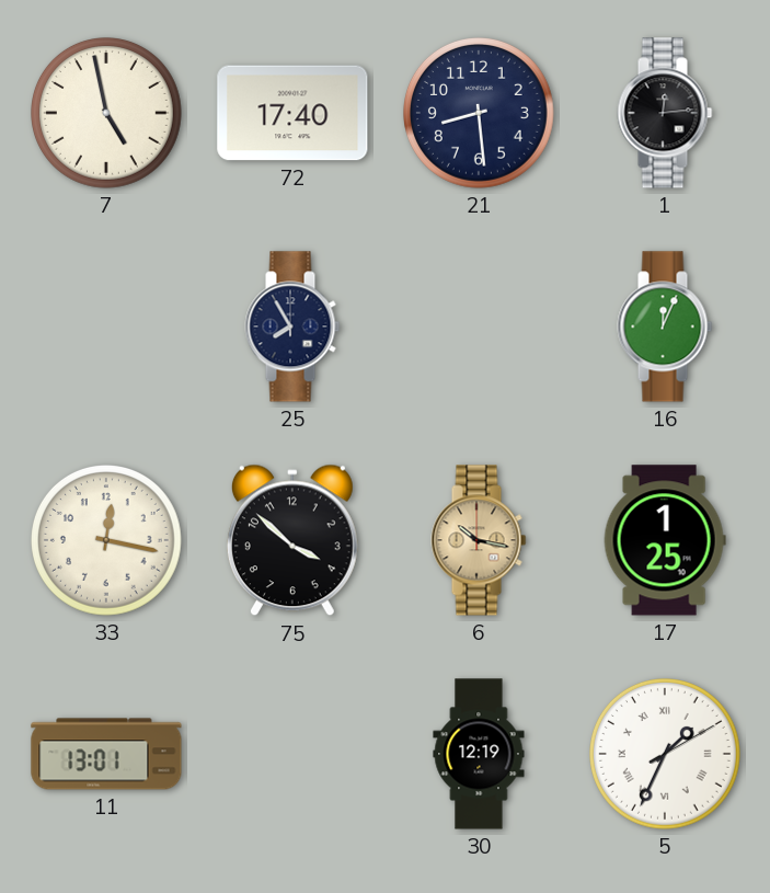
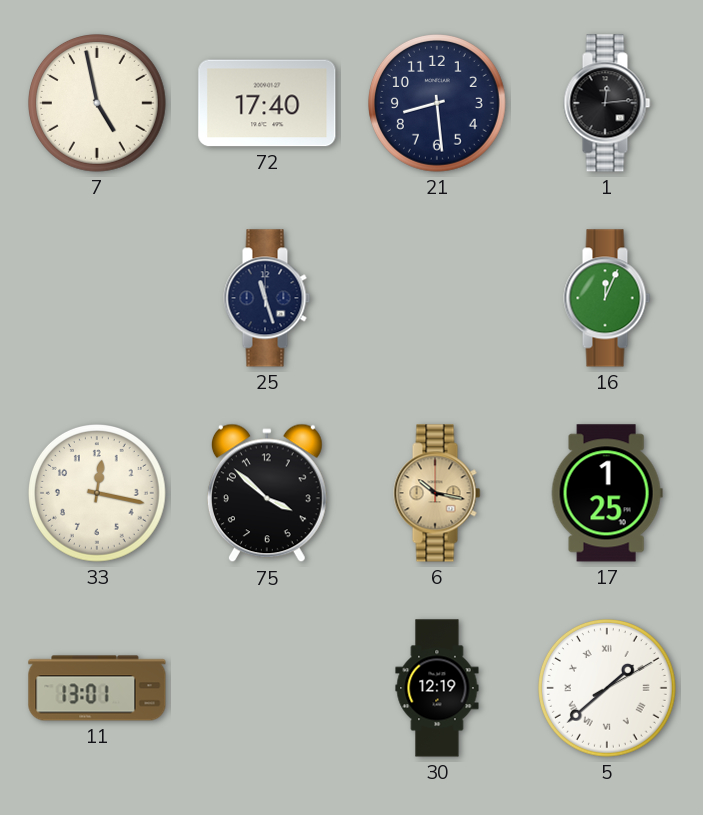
25: 7:55 -> 11:27
5: 1:34 -> 1:38
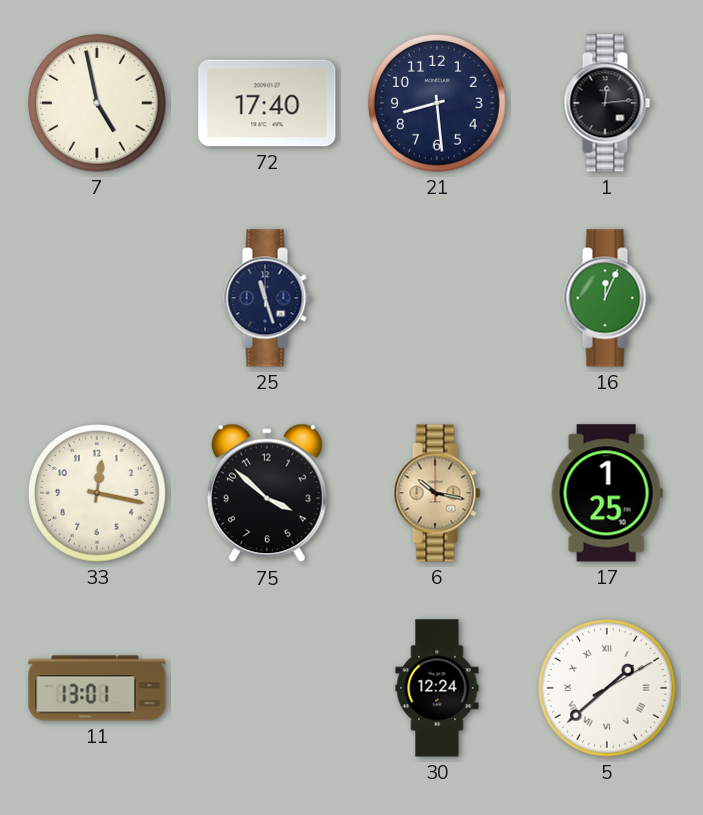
30: 12:19 -> 12:24
